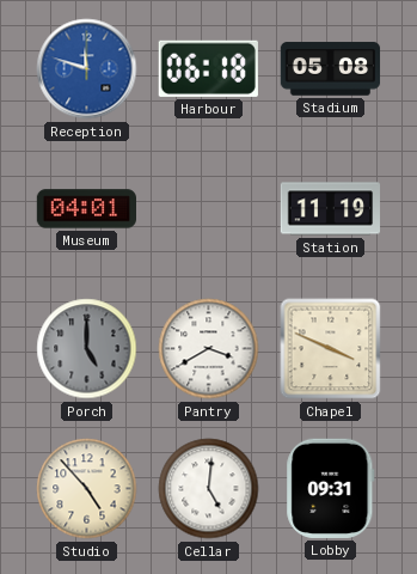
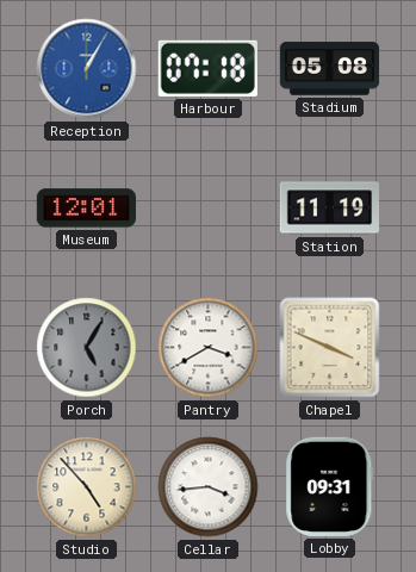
Reception: 11:48 -> 1:05
Harbour: 06:18 -> 07:18
Museum: 04:01 -> 12:01
Porch: 5:00 -> 5:05
Cellar: 5:01 -> 3:44
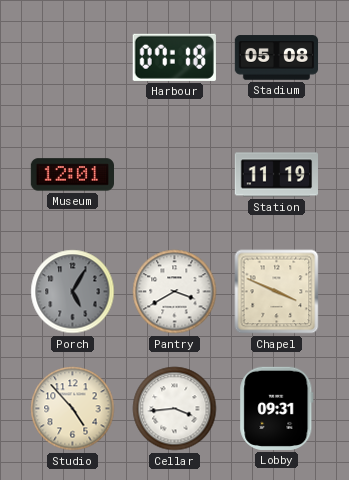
Reception: 1:05 -> none
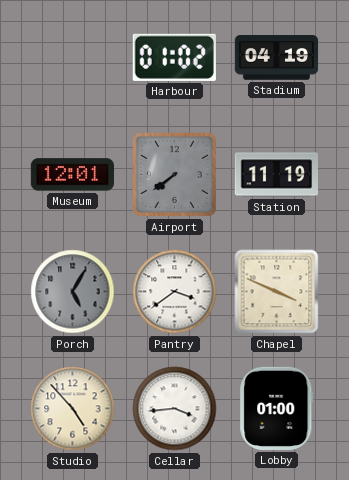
Harbour: 07:18 -> 01:02
Stadium: 05:08 -> 04:19
Airport: none -> 7:39
Pantry: 3:40 -> 3:39
Lobby: 09:31 -> 01:00
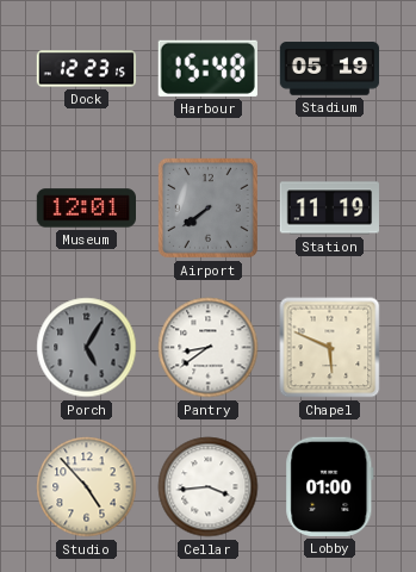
Dock: none -> 12:23
Harbour: 01:02 -> 15:48
Stadium: 04:19 -> 05:19
Pantry: 3:39 -> 8:39
Chapel: 3:49 -> 5:49
